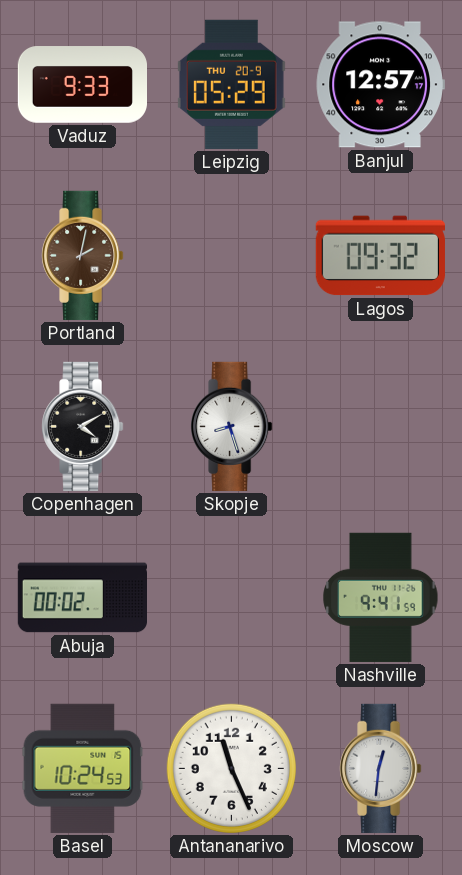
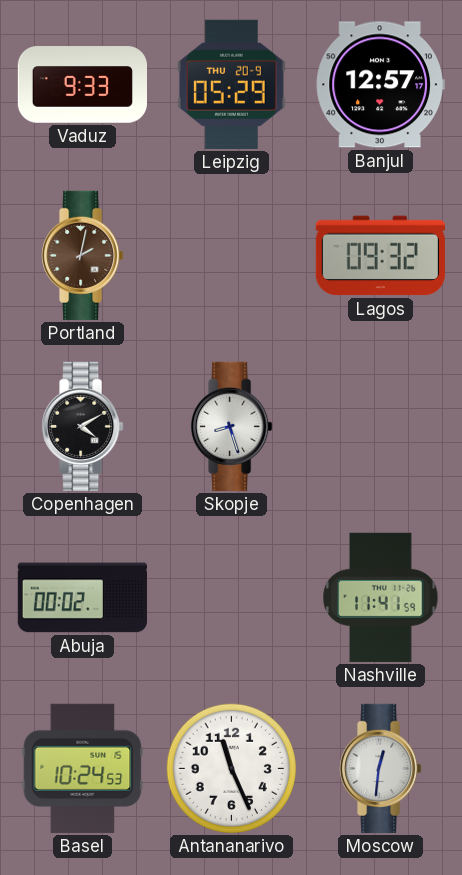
Nashville: 9:41 -> 11:41
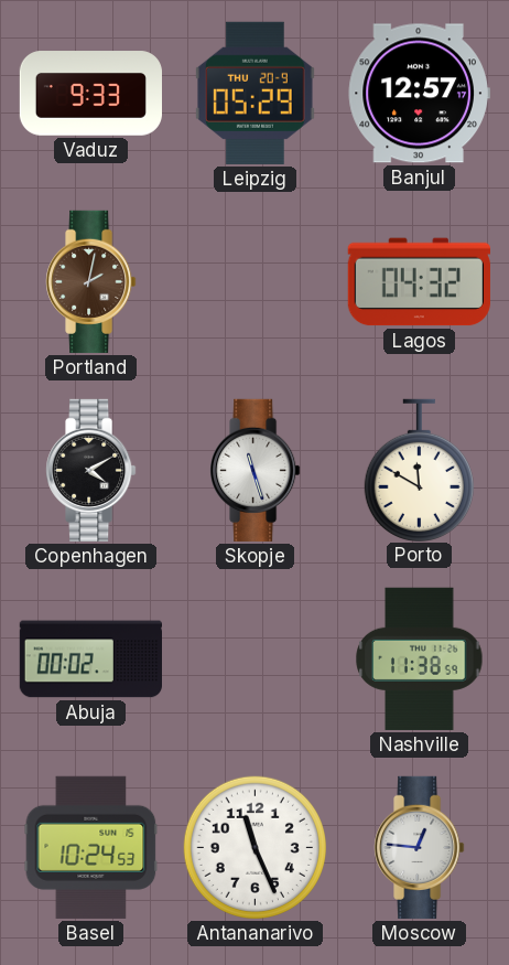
Lagos: 09:32 -> 04:32
Skopje: 8:27 -> 11:27
Porto: none -> 11:50
Nashville: 11:41 -> 11:38
Moscow: 12:31 -> 12:46
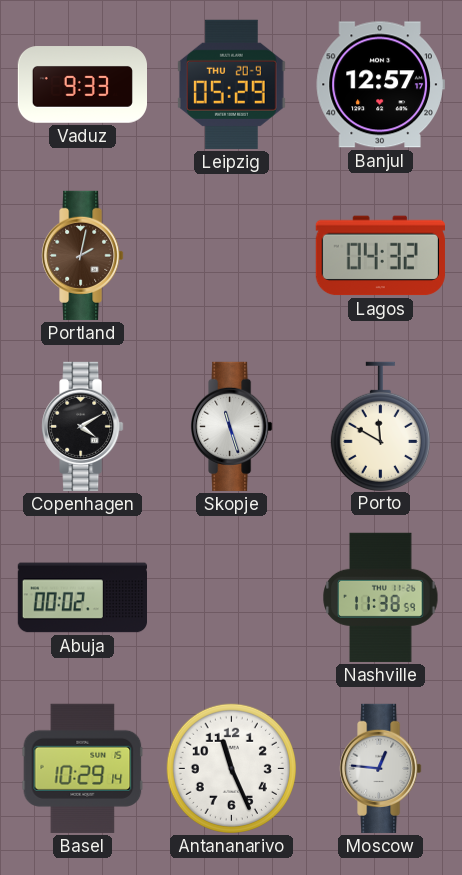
Basel: 10:24 -> 10:29
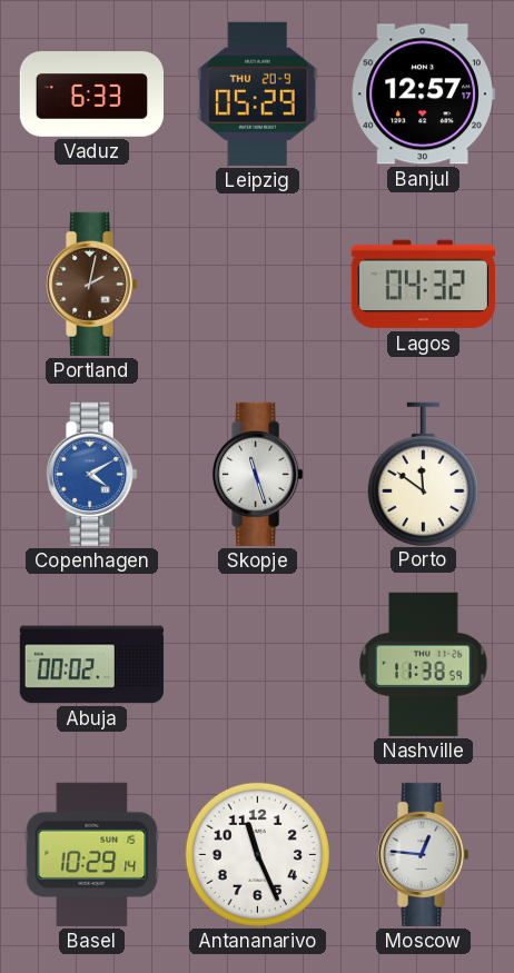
Vaduz: 9:33 -> 6:33
Copenhagen dial: black -> blue
Porto: 11:50 -> 11:51
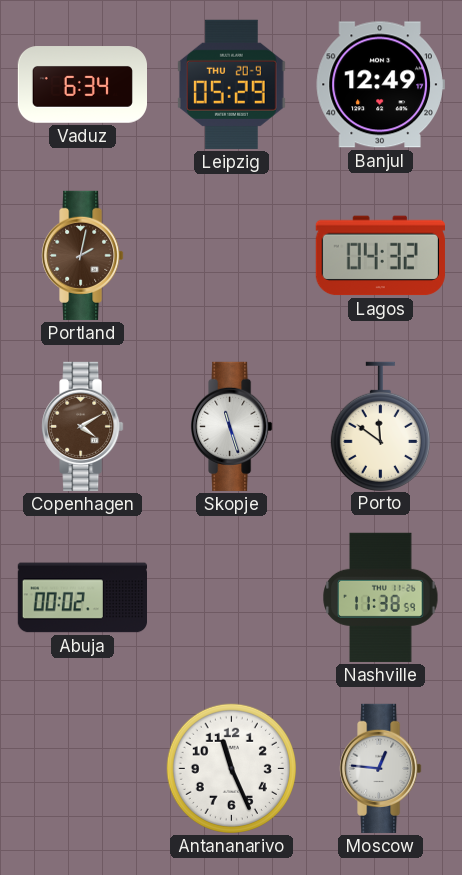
Vaduz: 6:33 -> 6:34
Banjul: 12:57 -> 12:49
Copenhagen dial: blue -> brown
Basel: 10:29 -> none
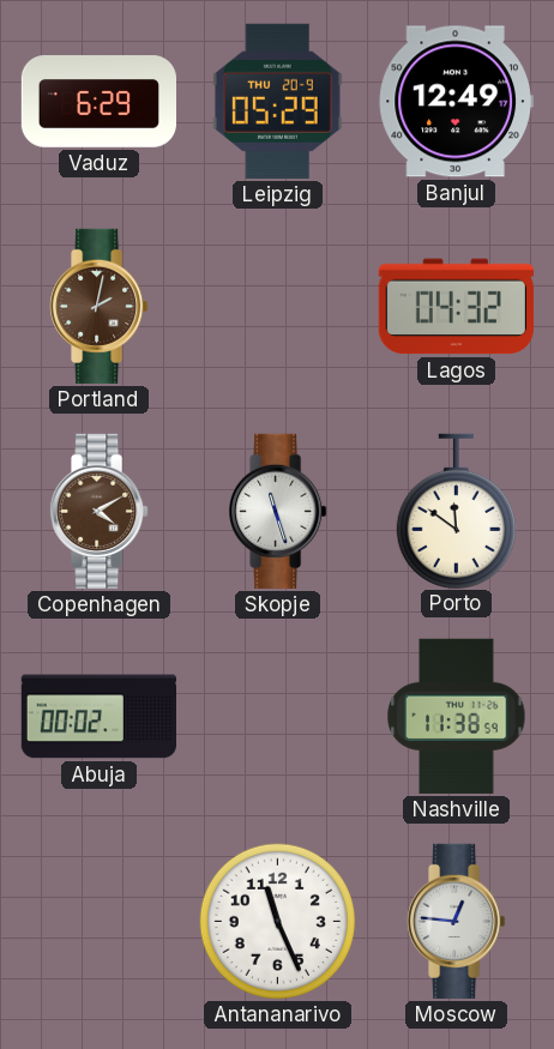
Vaduz: 6:34 -> 6:29
